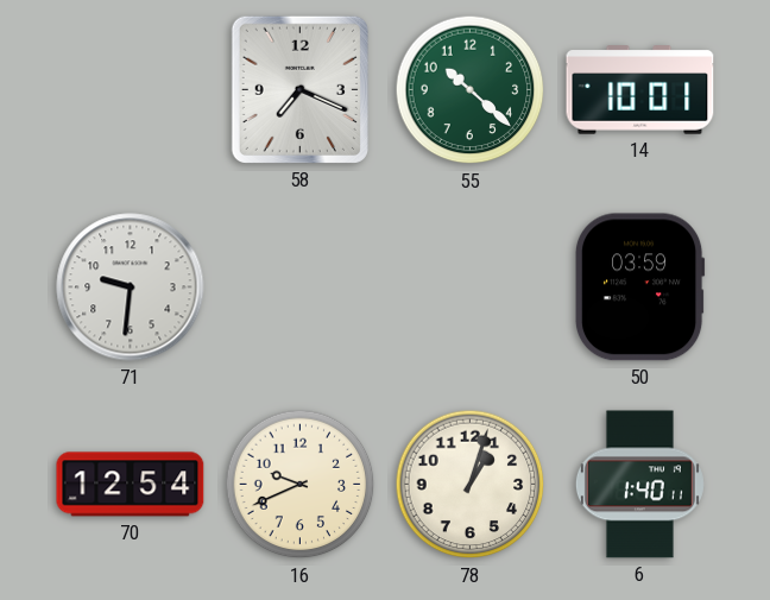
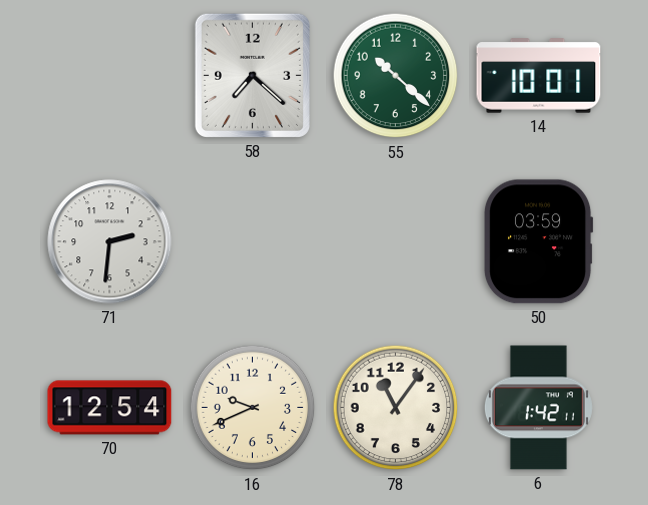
58: 7:19 -> 7:22
71: 9:31 -> 2:31
78: 1:03 -> 11:06
6: 1:40 -> 1:42
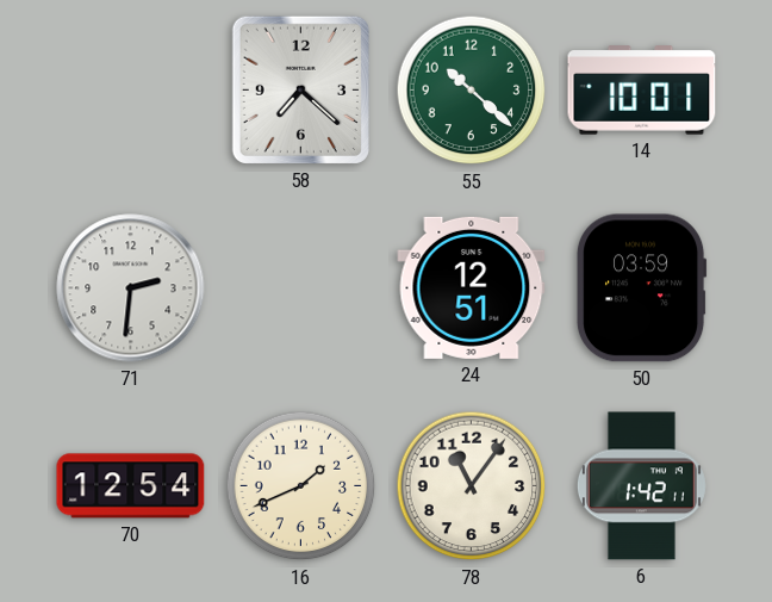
24: none -> 12:51
16: 9:41 -> 1:41
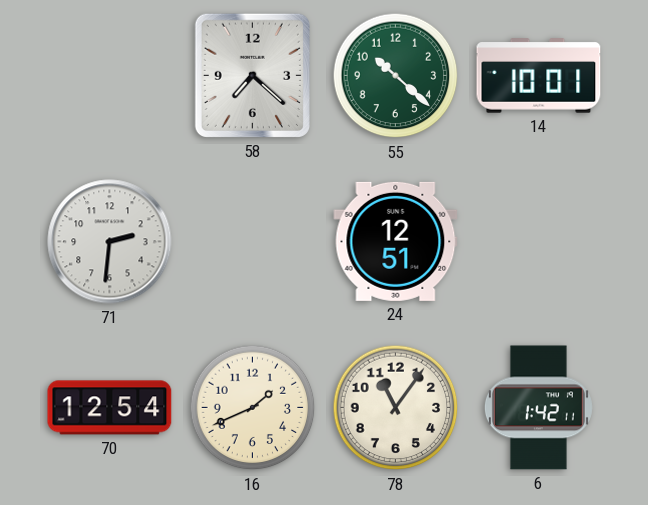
50: 03:59 -> none
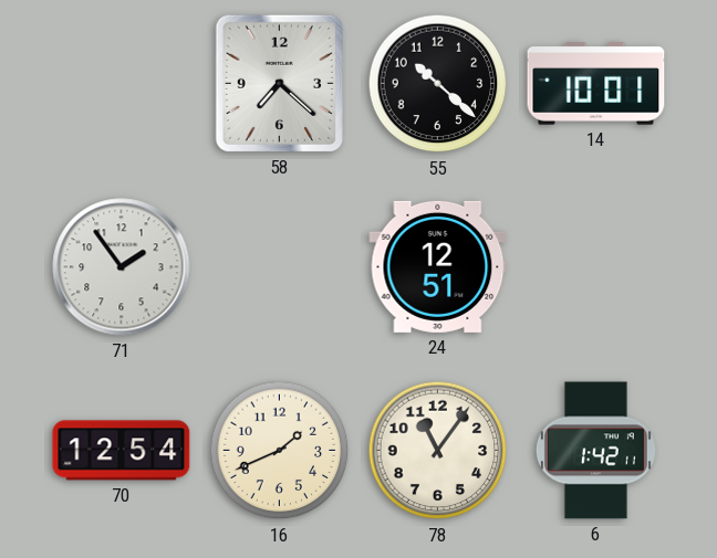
55 dial: green -> black
71: 2:31 -> 1:54
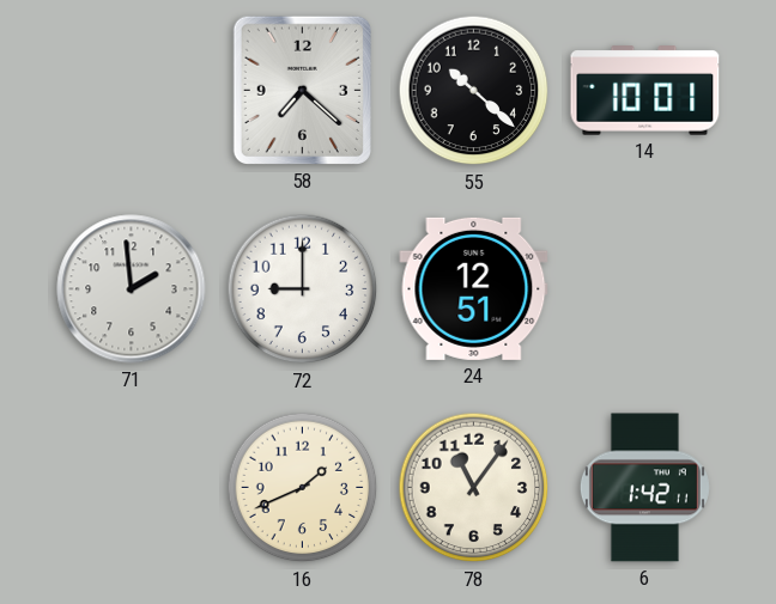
71: 1:54 -> 1:59
72: none -> 9:00
70: 12:54 -> none
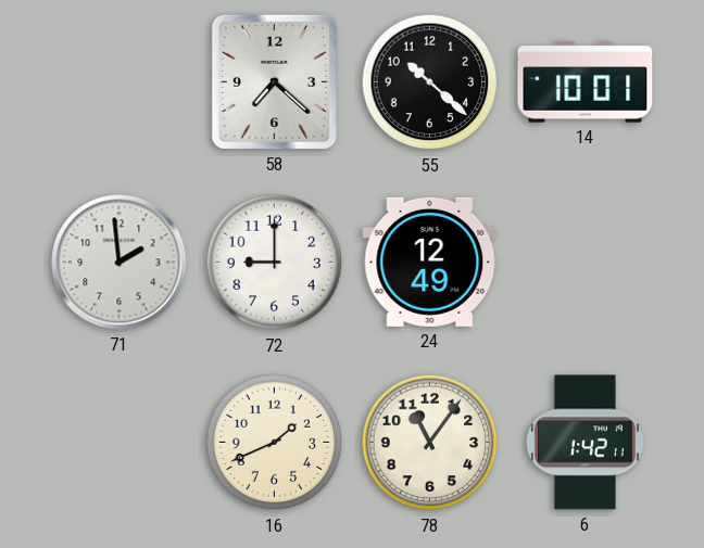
24: 12:51 -> 12:49
